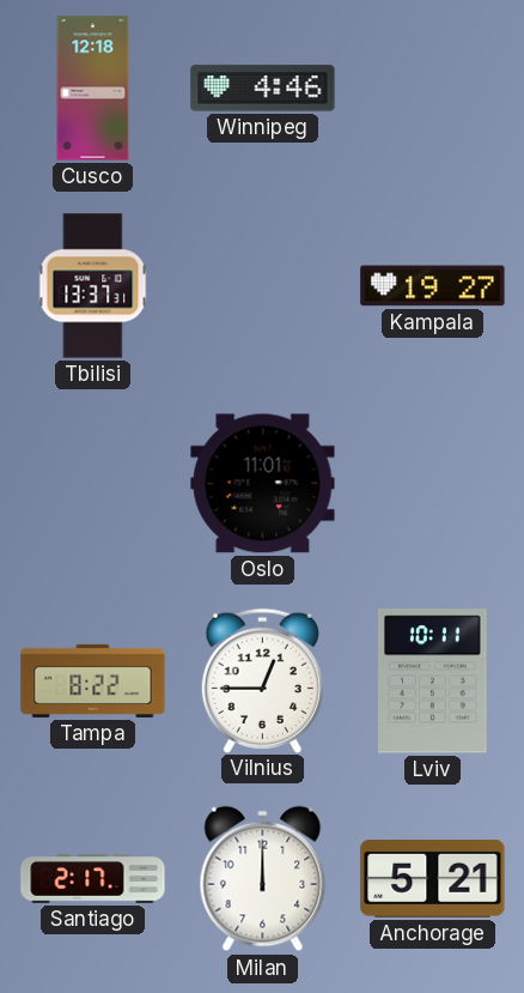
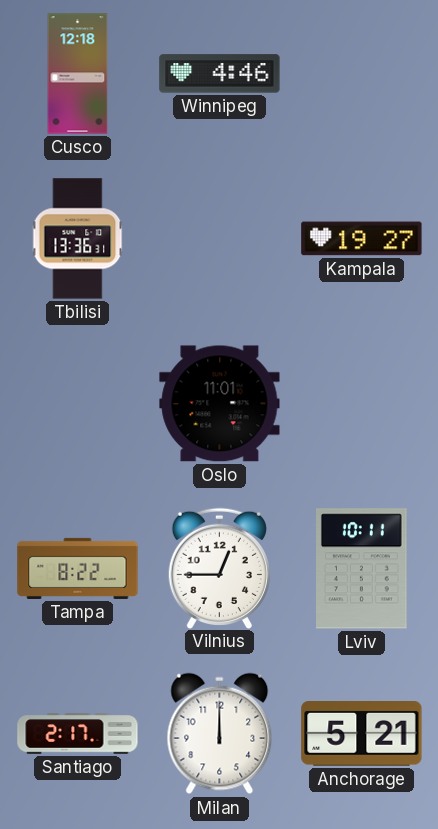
Tbilisi: 13:37 -> 13:36
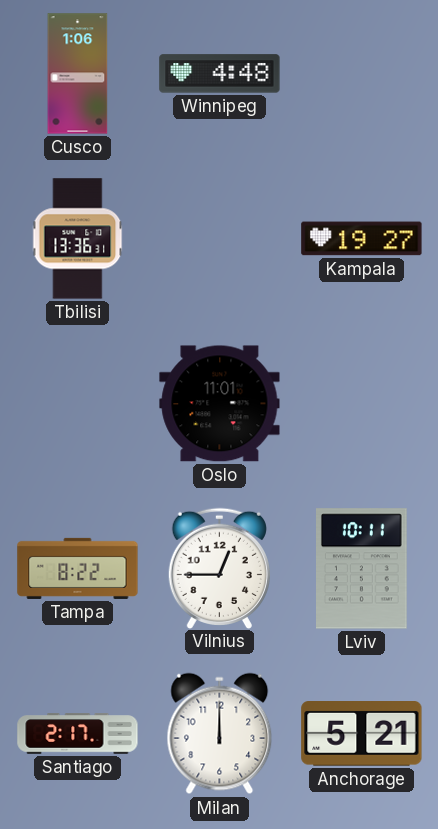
Cusco: 12:18 -> 1:06
Winnipeg: 4:46 -> 4:48
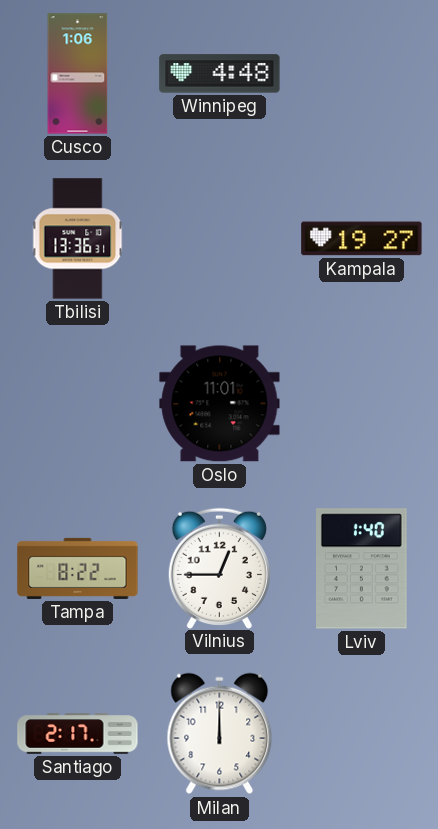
Lviv: 10:11 -> 1:40
Anchorage: 5:21 -> none
